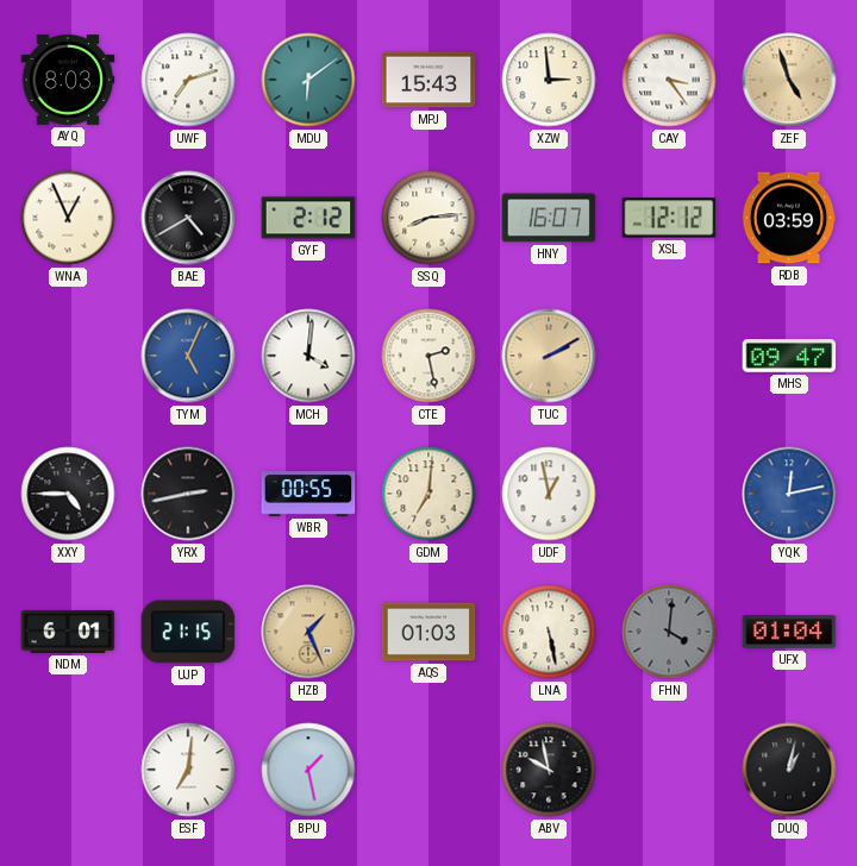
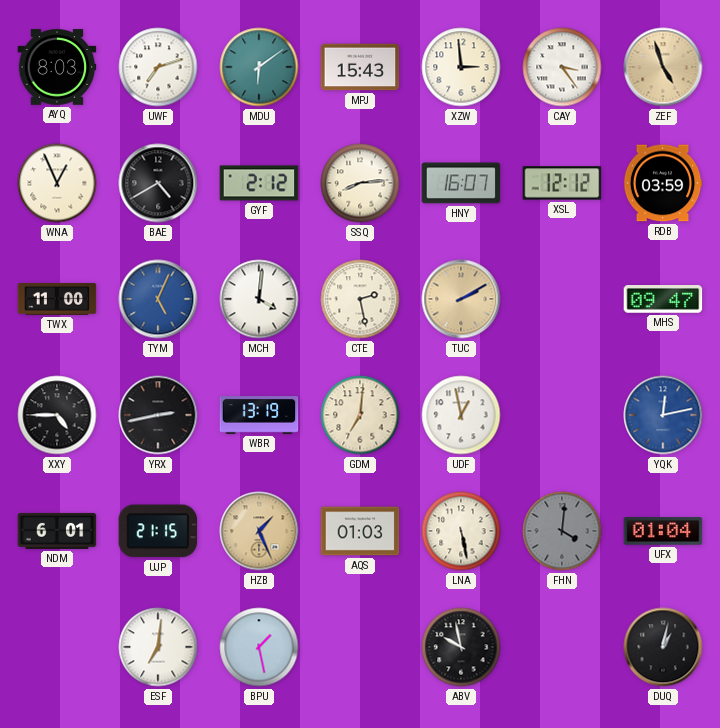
TWX: none -> 11:00
WBR: 00:55 -> 13:19
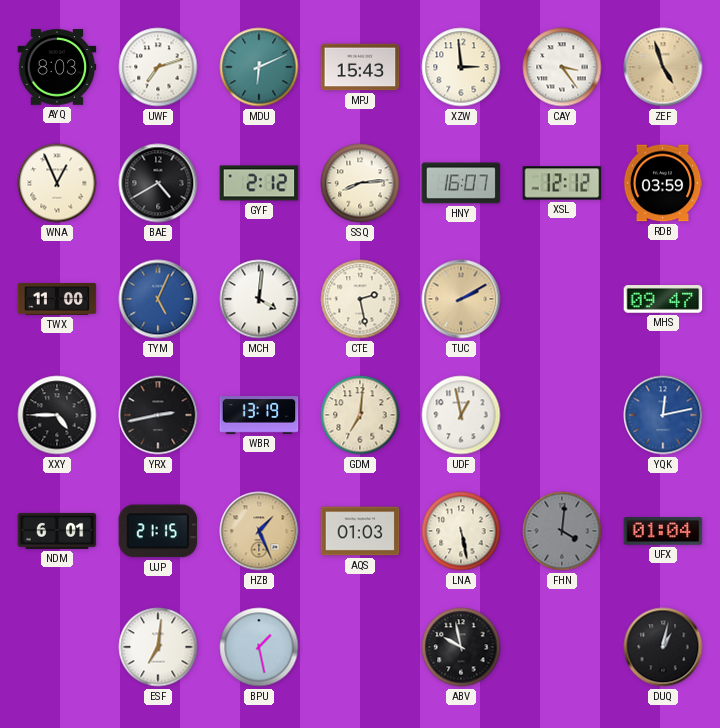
MDU: 6:09 -> 6:11
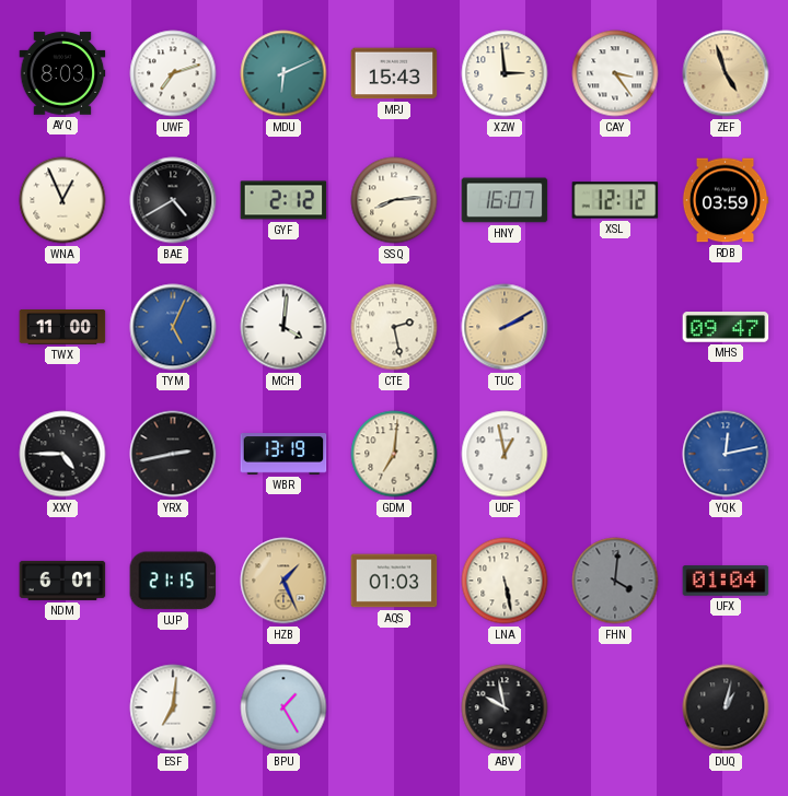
BPU: 1:28 -> 1:25
